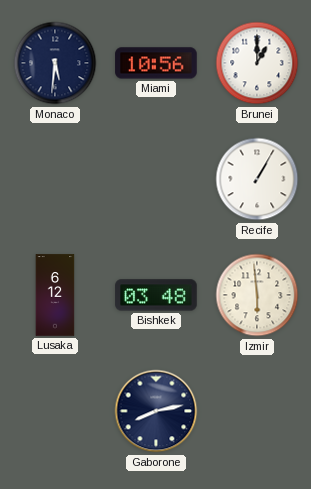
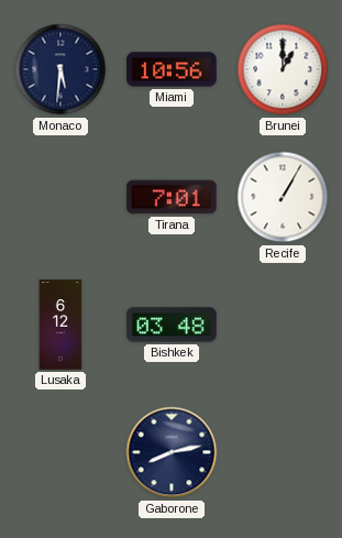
Tirana: none -> 7:01
Izmir: 5:59 -> none
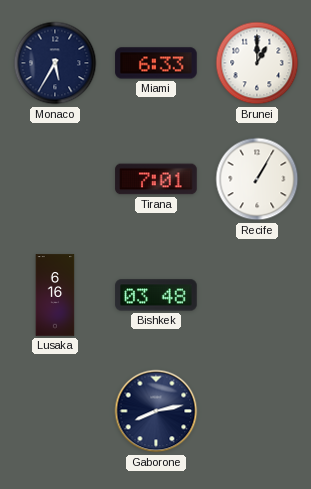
Monaco: 5:31 -> 5:35
Miami: 10:56 -> 6:33
Lusaka: 6:12 -> 6:16
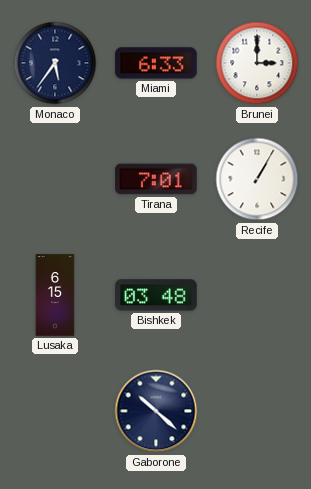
Monaco: 5:35 -> 5:36
Brunei: 1:00 -> 3:00
Lusaka: 6:16 -> 6:15
Gaborone: 8:13 -> 10:22
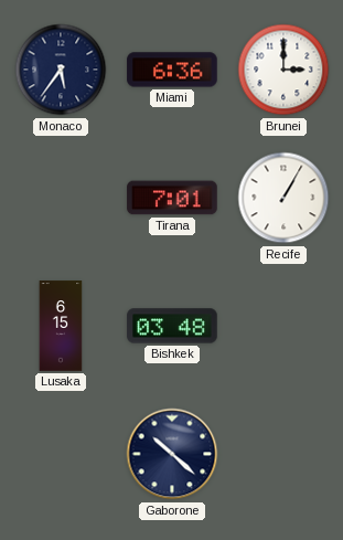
Miami: 6:33 -> 6:36
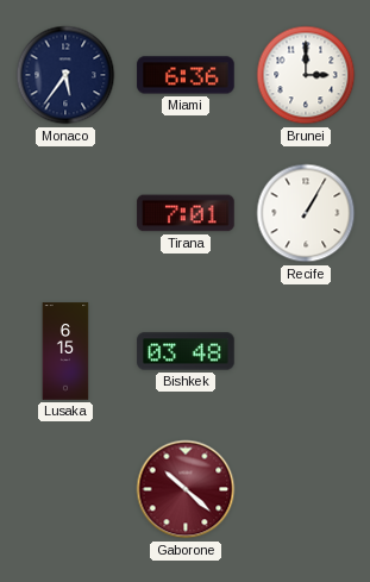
Gaborone dial: navy -> burgundy
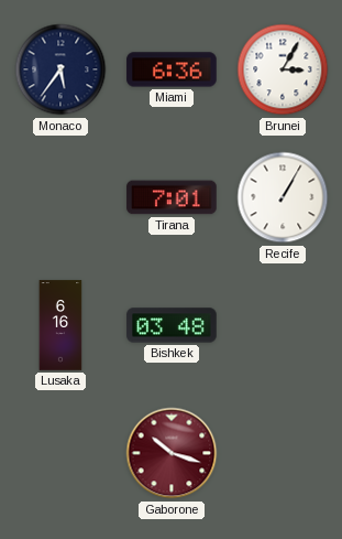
Brunei: 3:00 -> 3:05
Lusaka: 6:15 -> 6:16
Gaborone: 10:22 -> 10:18
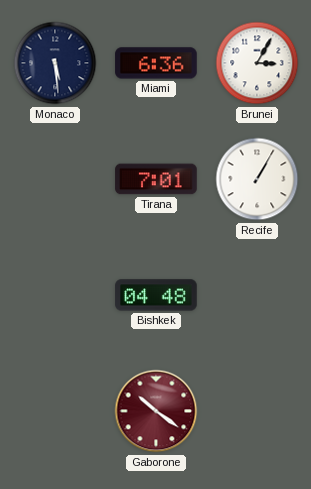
Monaco: 5:36 -> 5:29
Lusaka: 6:16 -> none
Bishkek: 03:48 -> 04:48
Gaborone: 10:18 -> 10:21
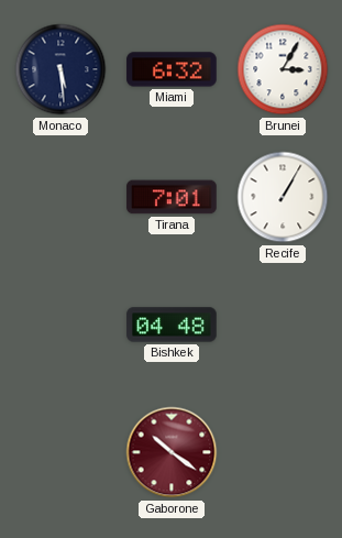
Miami: 6:36 -> 6:32
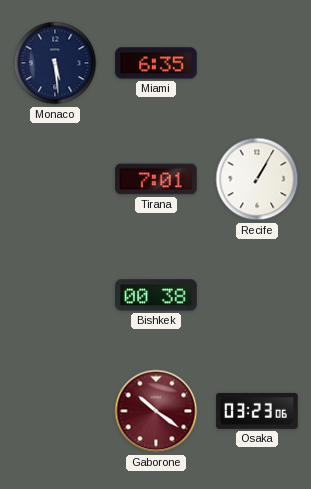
Miami: 6:32 -> 6:35
Brunei: 3:05 -> none
Bishkek: 04:48 -> 00:38
Osaka: none -> 03:23
